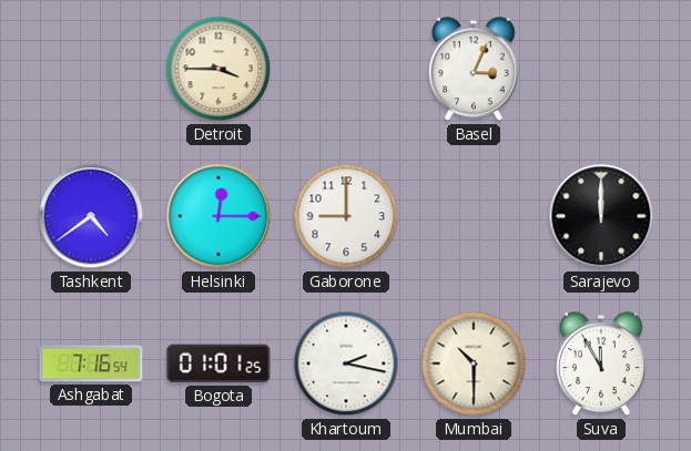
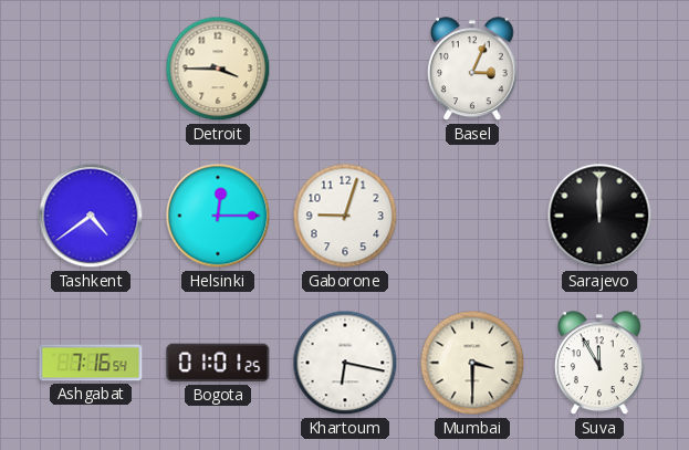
Gaborone: 9:00 -> 9:03
Khartoum: 2:17 -> 6:17
Mumbai: 10:30 -> 3:30
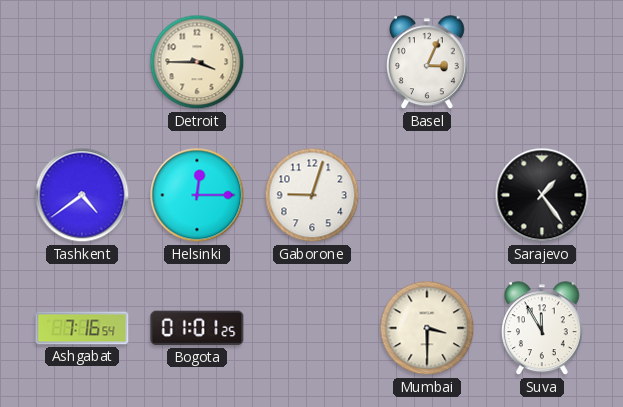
Sarajevo: 12:00 -> 1:24
Khartoum: 6:17 -> none
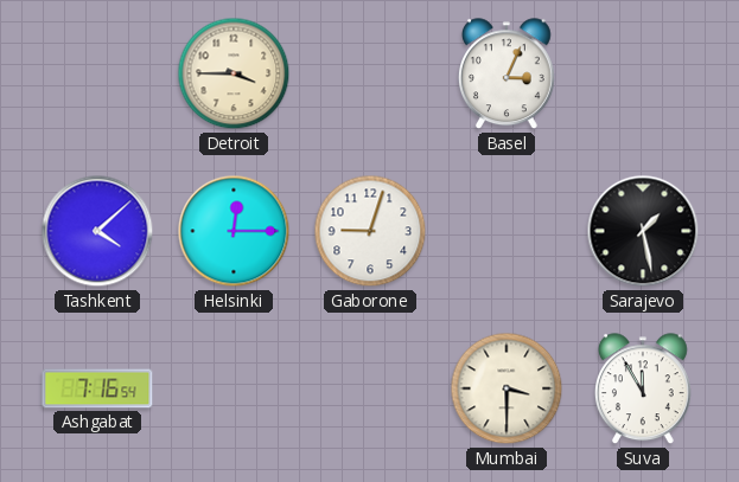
Tashkent: 4:39 -> 4:08
Sarajevo: 1:24 -> 1:28
Bogota: 01:01 -> none
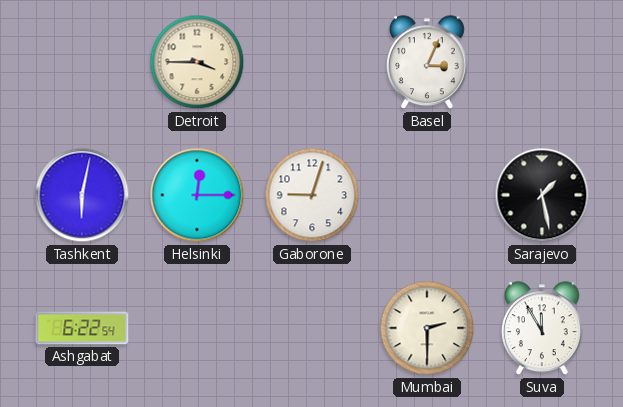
Tashkent: 4:08 -> 6:02
Ashgabat: 7:16 -> 6:22
Mumbai: 3:30 -> 2:30
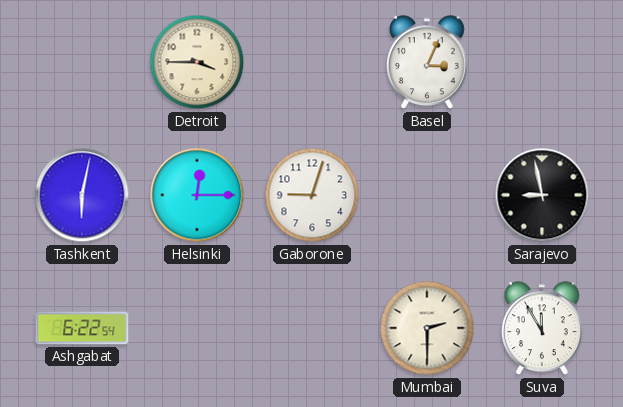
Sarajevo: 1:28 -> 8:58
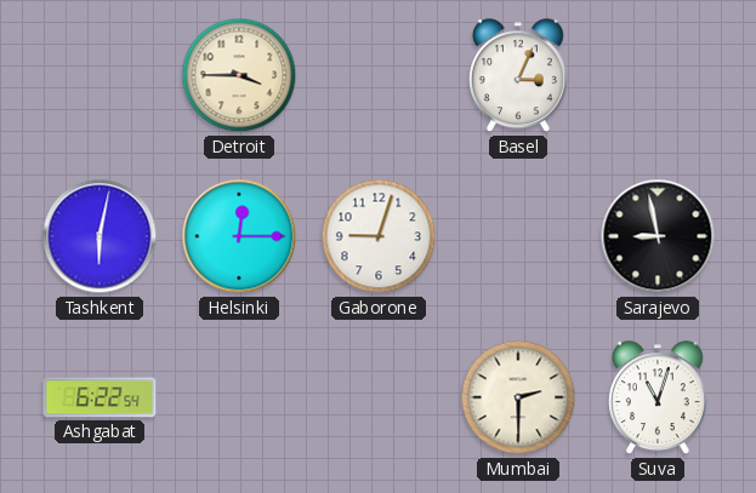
Suva: 11:55 -> 11:03
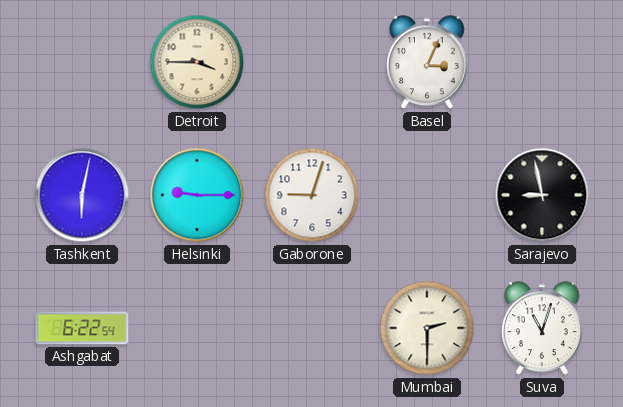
Helsinki: 12:15 -> 9:15
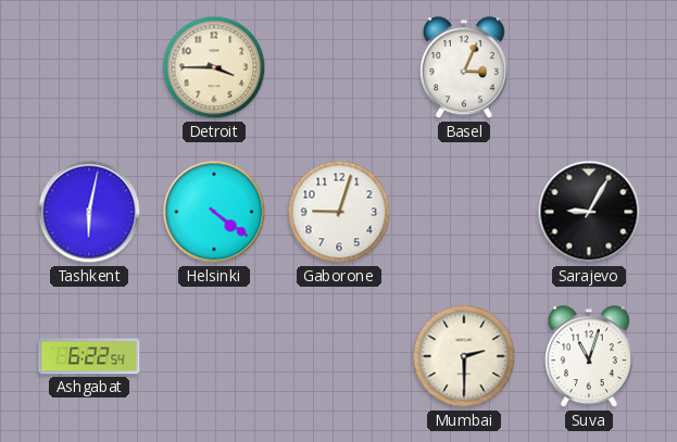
Helsinki: 9:15 -> 4:21
Sarajevo: 8:58 -> 9:05
